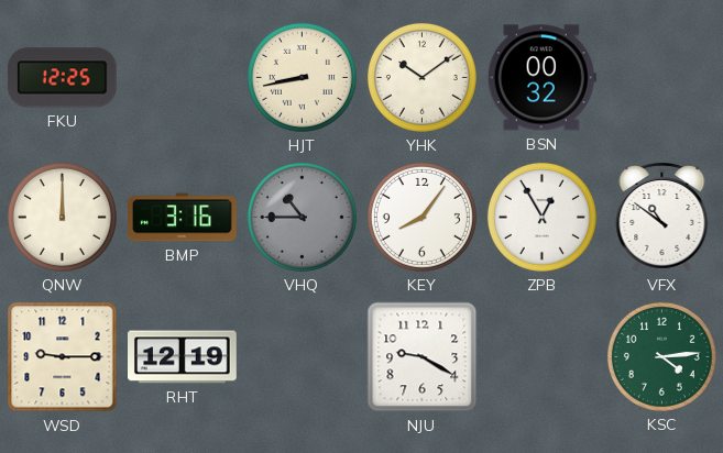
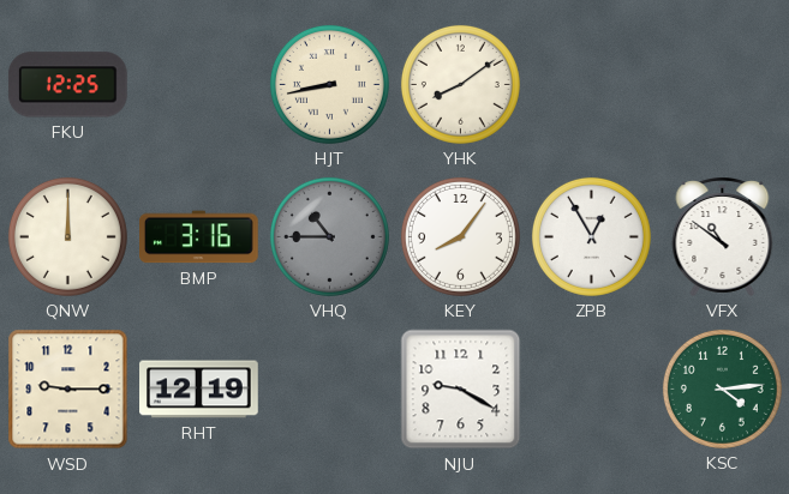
YHK: 10:09 -> 8:09
BSN: 00:32 -> none
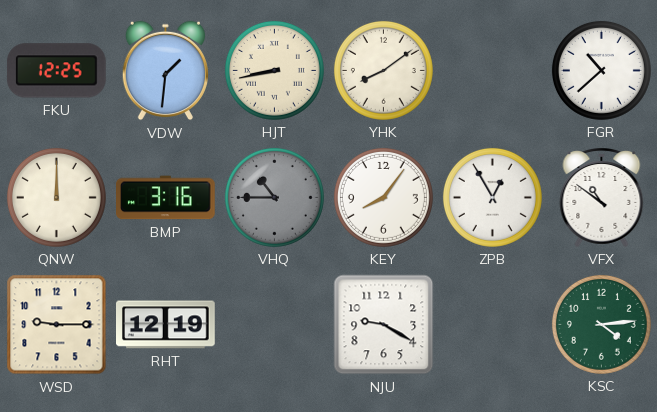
VDW: none -> 1:31
FGR: none -> 10:38
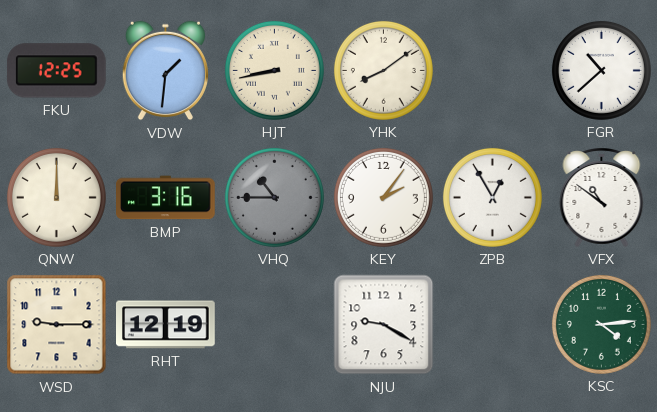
KEY: 8:06 -> 2:06
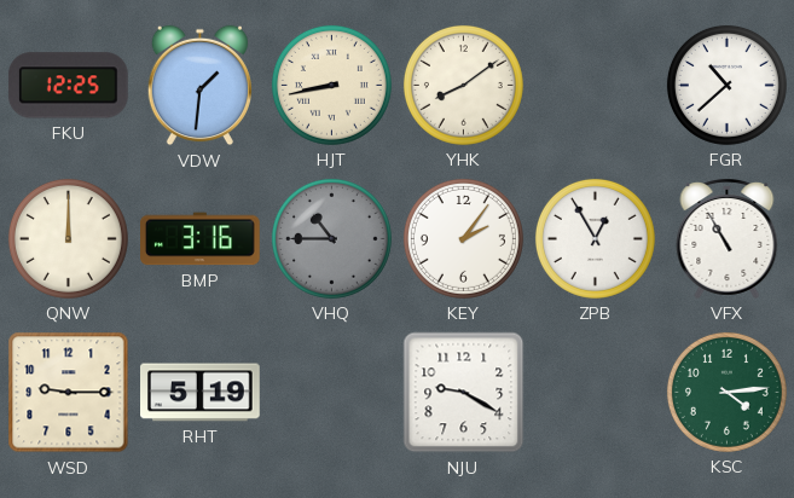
VFX: 10:51 -> 10:55
RHT: 12:19 -> 5:19
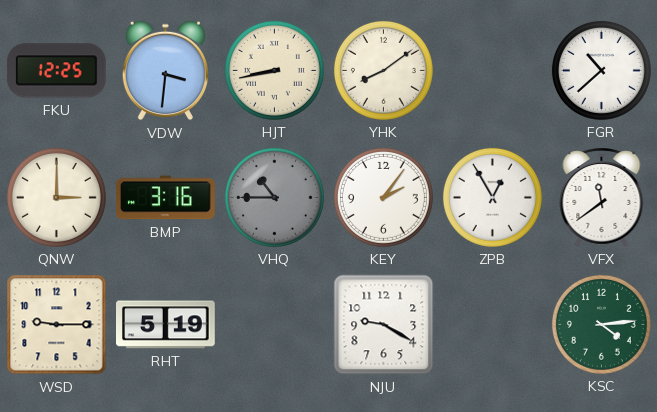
VDW: 1:31 -> 3:31
QNW: 12:00 -> 3:00
VFX: 10:55 -> 11:39
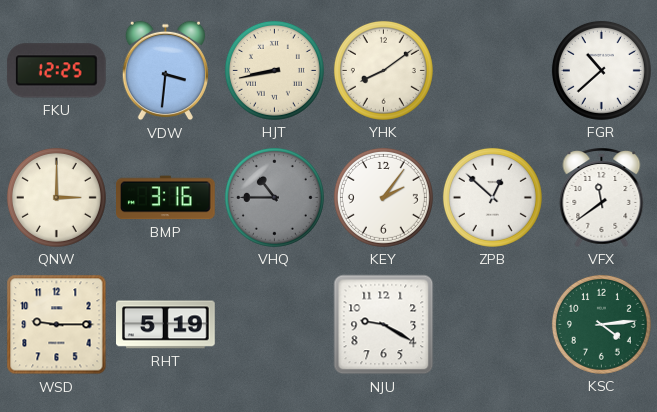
ZPB: 12:55 -> 12:52
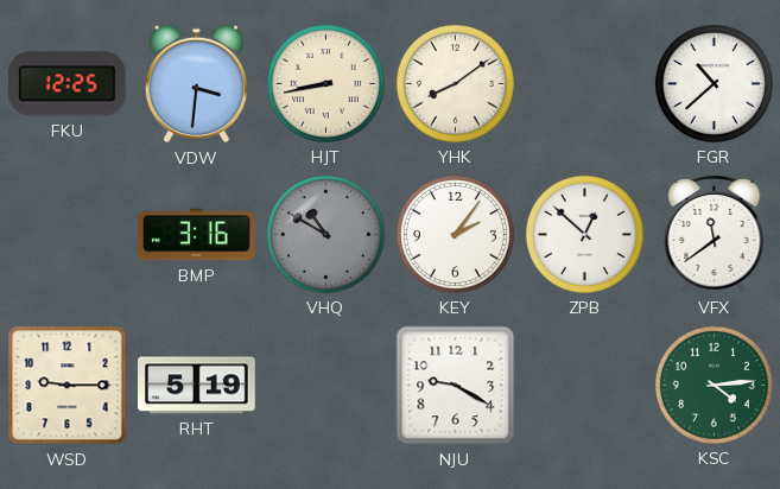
QNW: 3:00 -> none
VHQ: 10:45 -> 10:50
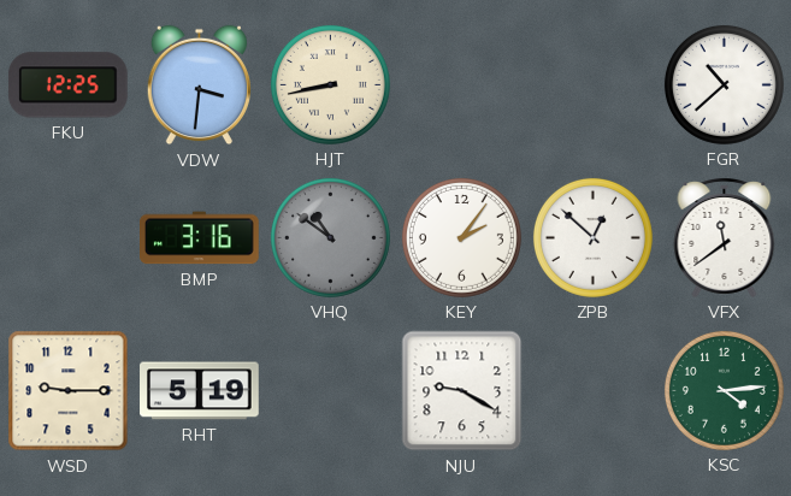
YHK: 8:09 -> none
VHQ: 10:50 -> 10:51
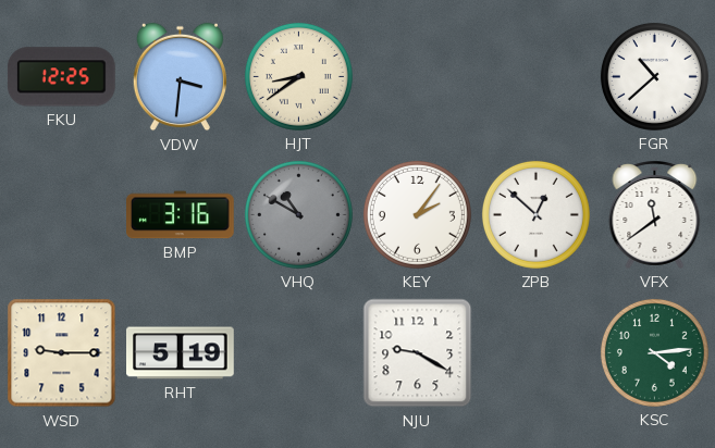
HJT: 8:43 -> 8:39
VHQ: 10:51 -> 10:50
